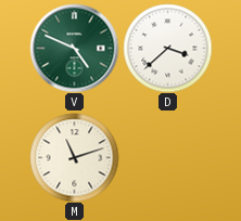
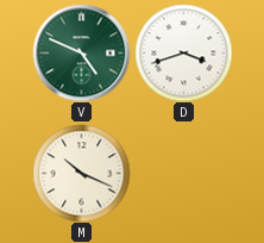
D: 3:38 -> 3:42
M: 11:12 -> 10:19
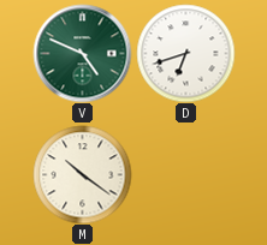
D: 3:42 -> 6:42
M: 10:19 -> 10:21
